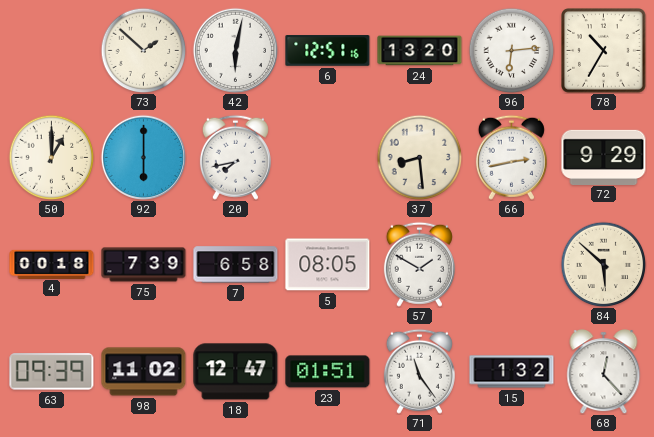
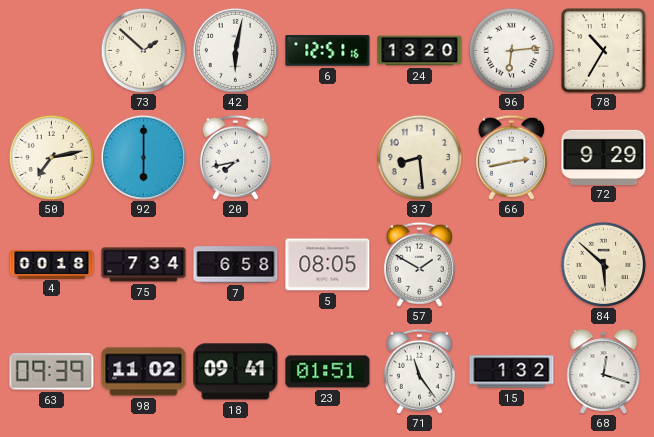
50: 1:00 -> 7:13
75: 7:39 -> 7:34
18: 12:47 -> 09:41
68: 12:23 -> 12:18
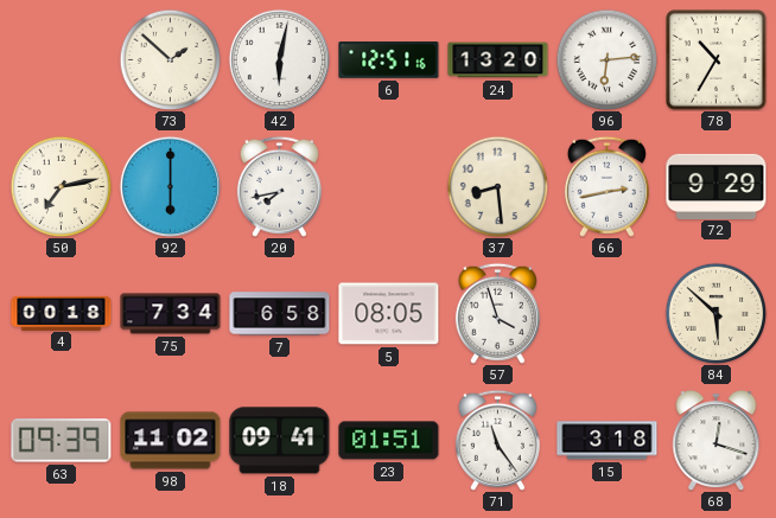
57: 1:50 -> 3:57
15: 1:32 -> 3:18
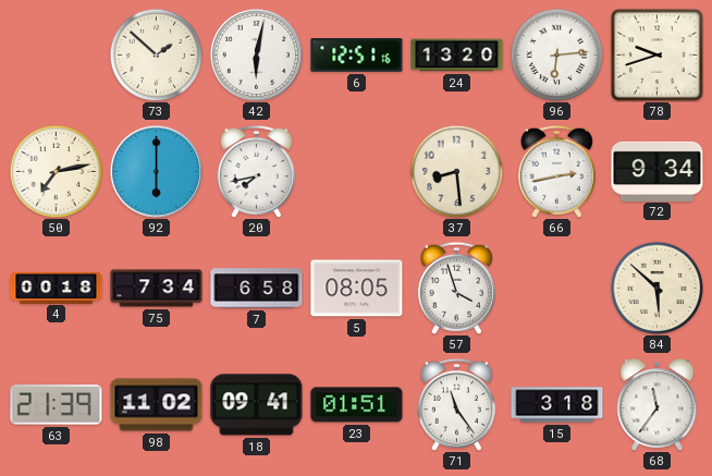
78: 10:35 -> 9:42
72: 9:29 -> 9:34
63: 09:39 -> 21:39
68: 12:18 -> 11:36
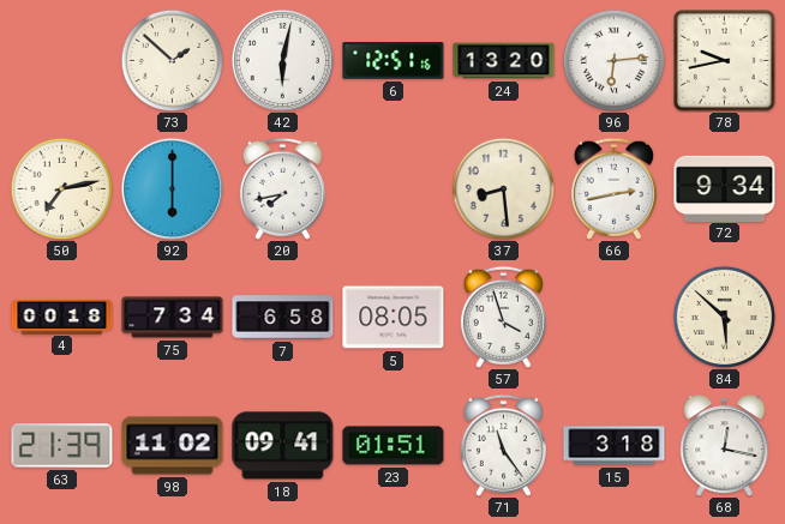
78: 9:42 -> 9:43
68: 11:36 -> 12:17
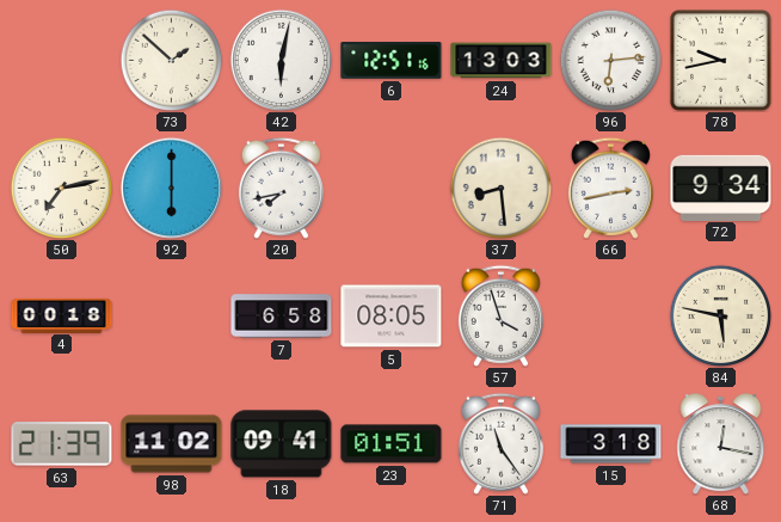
24: 13:20 -> 13:03
75: 7:34 -> none
84: 5:52 -> 5:47
